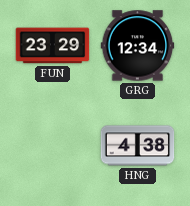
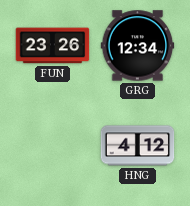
FUN: 23:29 -> 23:26
HNG: 4:38 -> 4:12
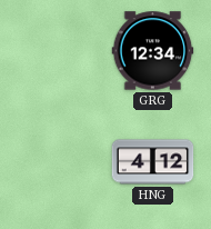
FUN: 23:26 -> none
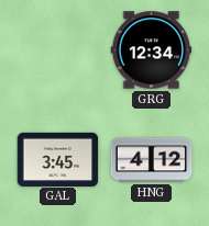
GAL: none -> 3:45
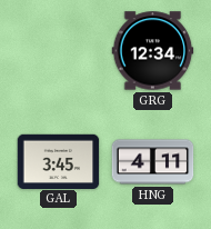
HNG: 4:12 -> 4:11
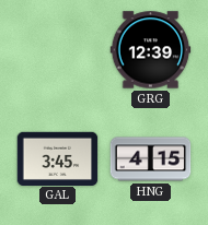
GRG: 12:34 -> 12:39
HNG: 4:11 -> 4:15
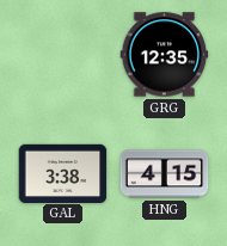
GRG: 12:39 -> 12:35
GAL: 3:45 -> 3:38
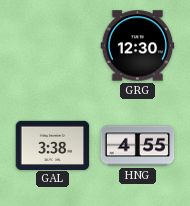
GRG: 12:35 -> 12:30
HNG: 4:15 -> 4:55
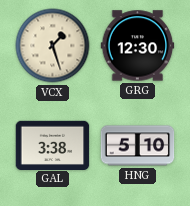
VCX: none -> 1:27
HNG: 4:55 -> 5:10
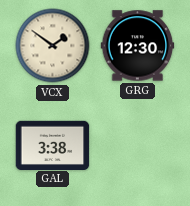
VCX: 1:27 -> 1:51
HNG: 5:10 -> none
